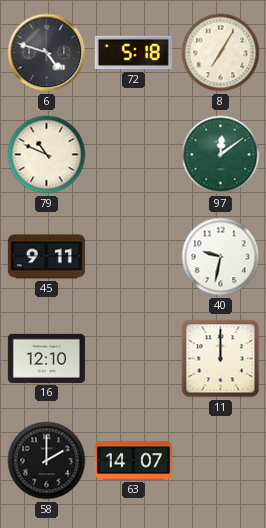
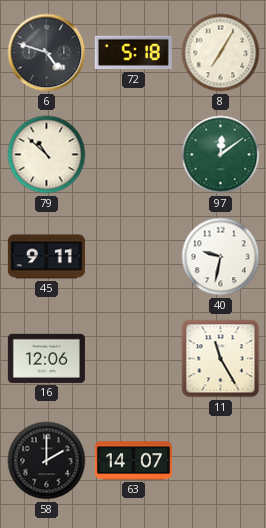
79: 10:49 -> 10:52
16: 12:10 -> 12:06
11: 12:00 -> 11:25
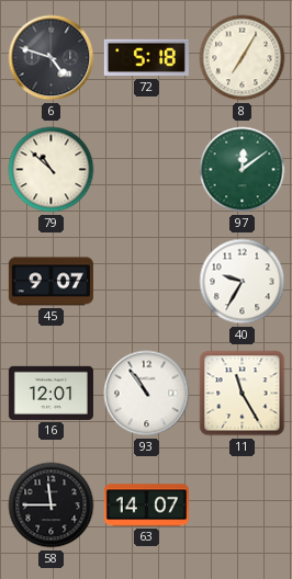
45: 9:11 -> 9:07
40: 9:32 -> 9:35
16: 12:06 -> 12:01
93: none -> 10:54
58: 2:00 -> 11:45
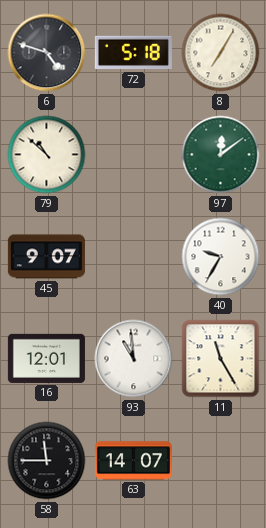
93: 10:54 -> 10:59
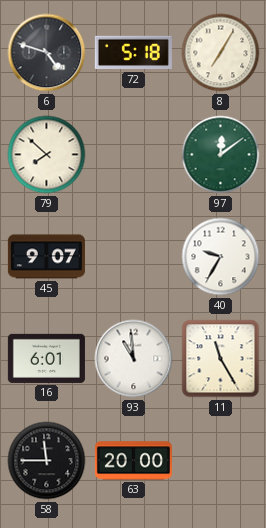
79: 10:52 -> 7:52
16: 12:01 -> 6:01
63: 14:07 -> 20:00
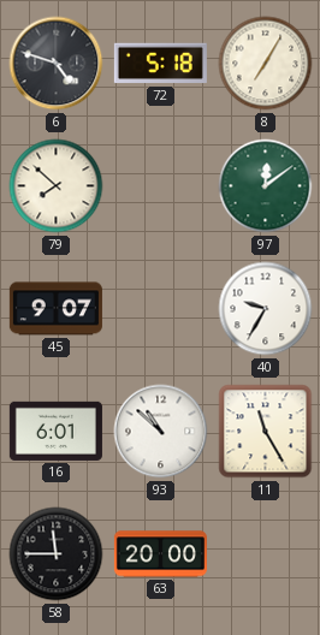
93: 10:59 -> 10:52
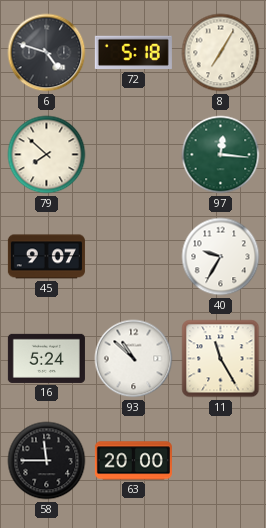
97: 12:09 -> 12:16
16: 6:01 -> 5:24
